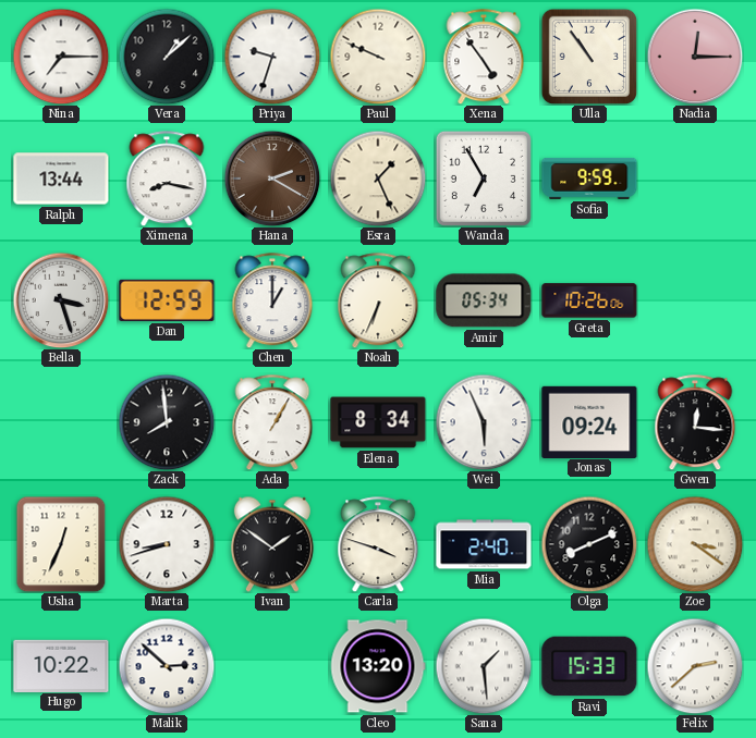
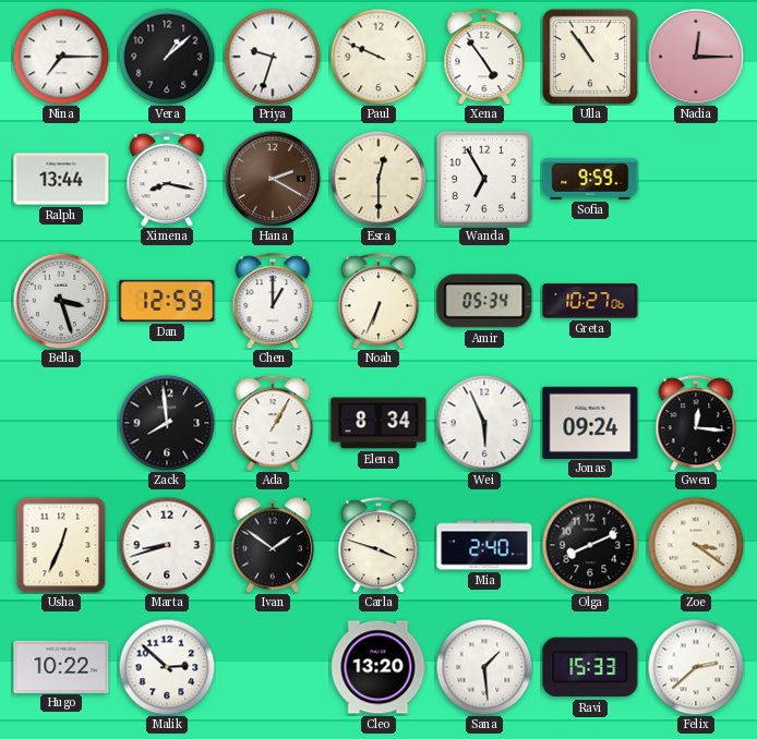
Esra: 1:26 -> 12:30
Greta: 10:26 -> 10:27
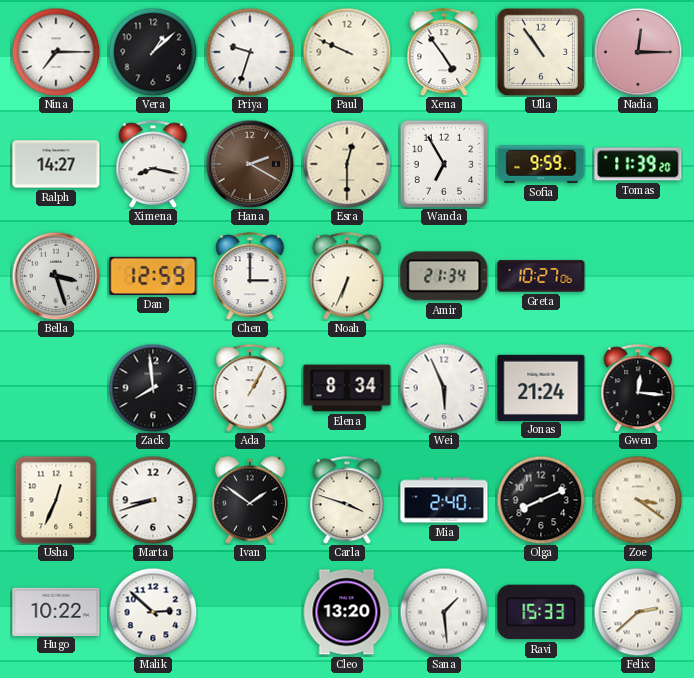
Ralph: 13:44 -> 14:27
Tomas: none -> 11:39
Chen: 1:00 -> 3:00
Amir: 05:34 -> 21:34
Jonas: 09:24 -> 21:24
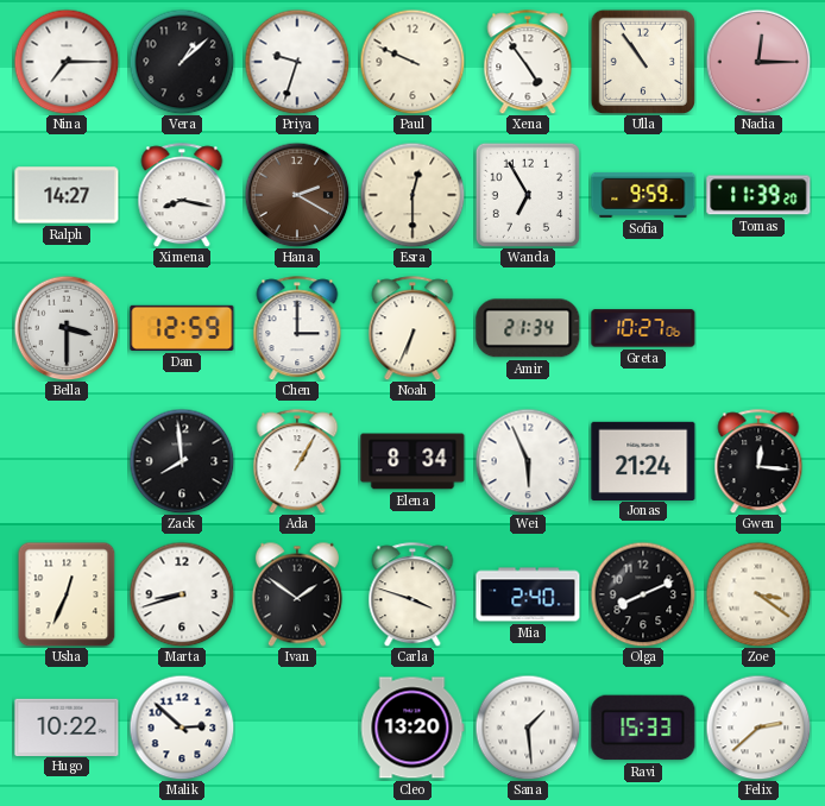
Bella: 3:27 -> 3:30
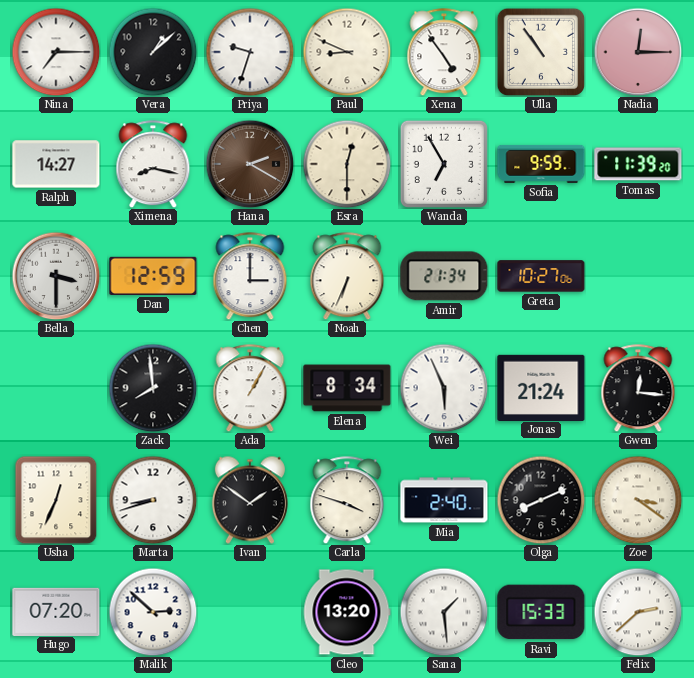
Paul: 9:49 -> 8:49
Hugo: 10:22 -> 07:20
